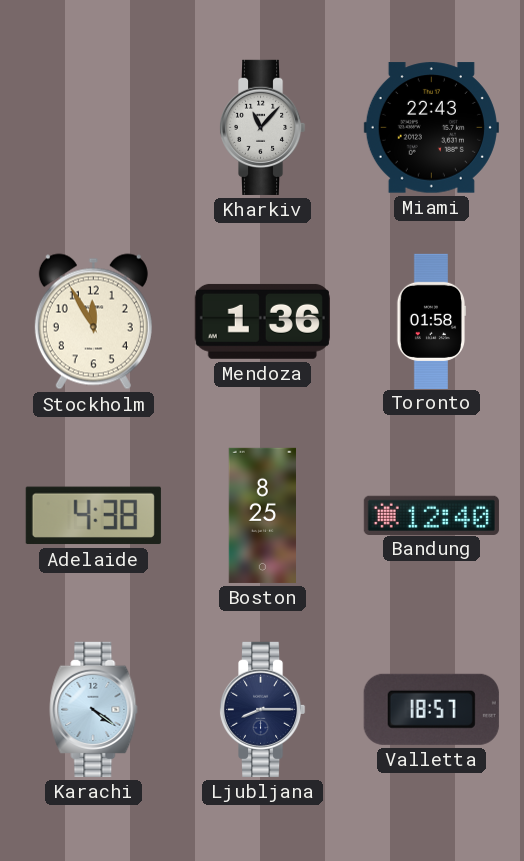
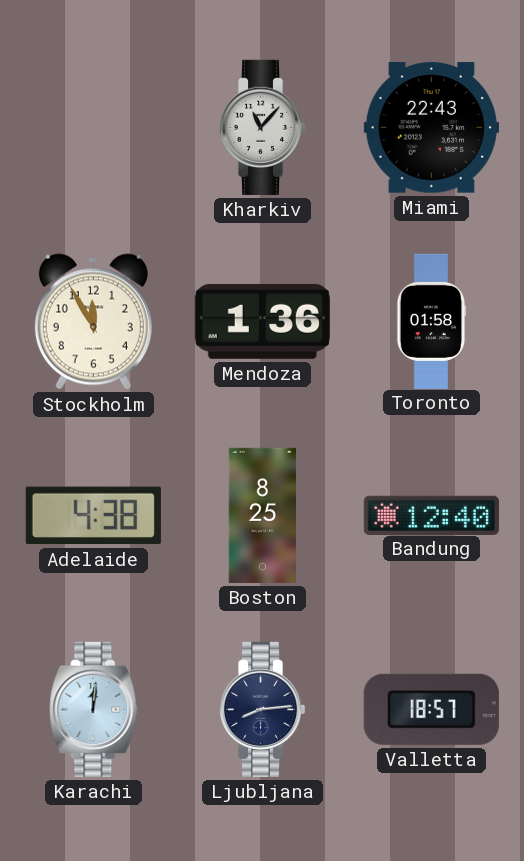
Karachi: 4:21 -> 12:01
Ljubljana: 8:15 -> 8:14
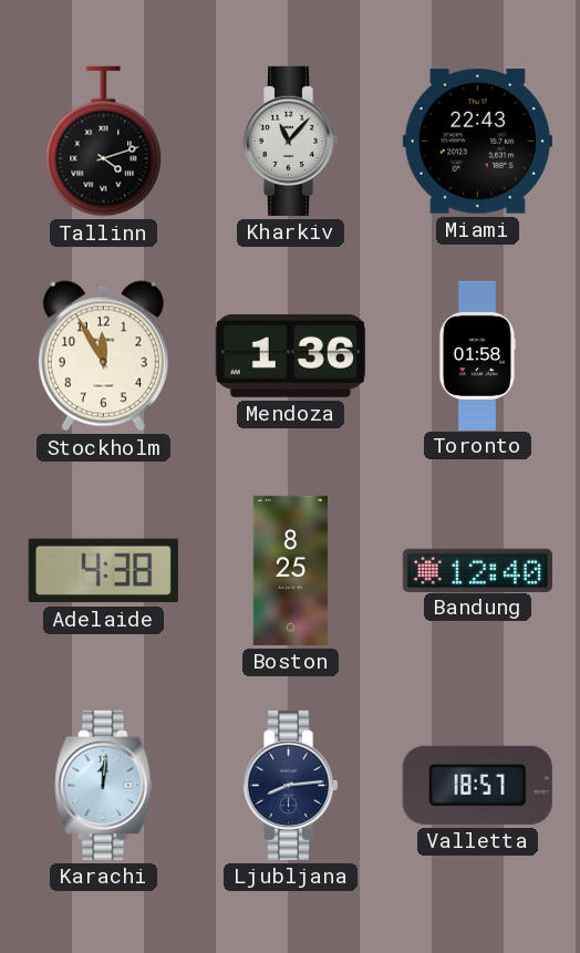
Tallinn: none -> 4:12
